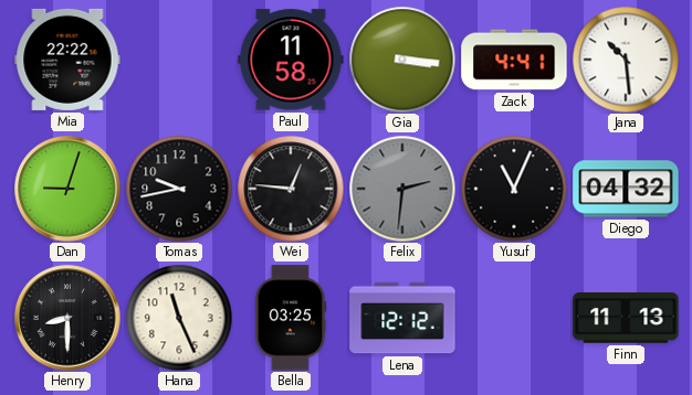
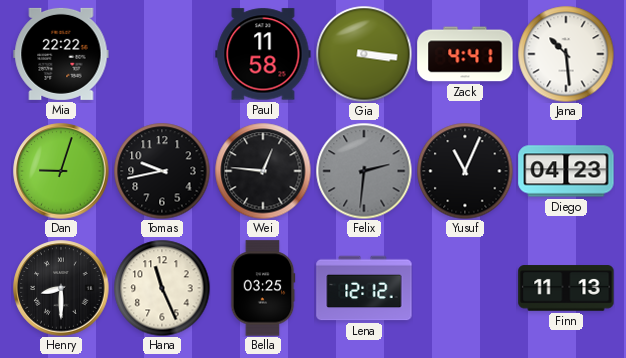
Diego: 04:32 -> 04:23
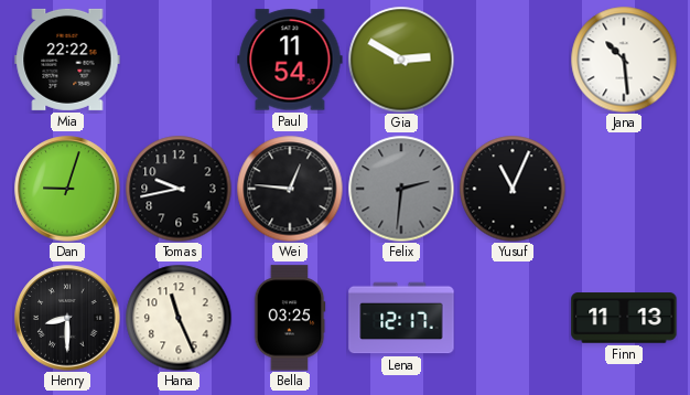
Paul: 11:58 -> 11:54
Gia: 3:16 -> 2:50
Zack: 4:41 -> none
Diego: 04:23 -> none
Lena: 12:12 -> 12:17
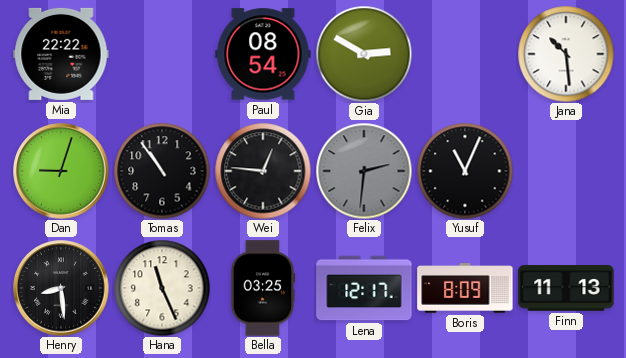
Paul: 11:54 -> 08:54
Tomas: 9:43 -> 10:54
Henry: 8:30 -> 8:29
Boris: none -> 8:09
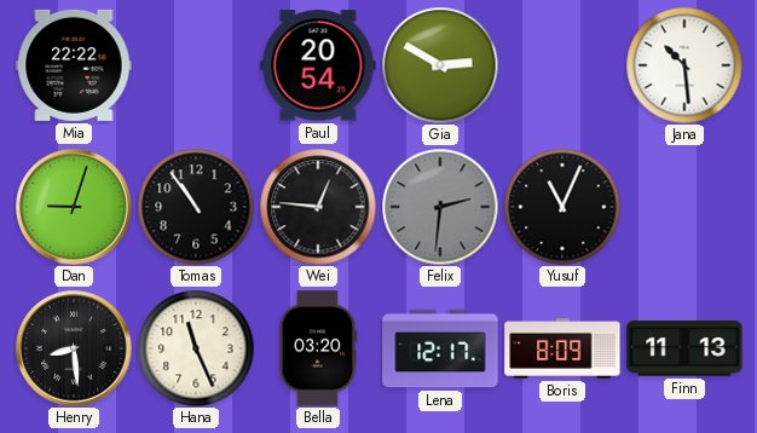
Paul: 08:54 -> 20:54
Bella: 03:25 -> 03:20
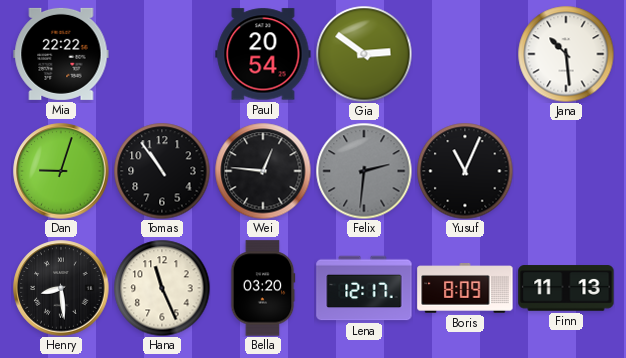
Gia: 2:50 -> 2:51
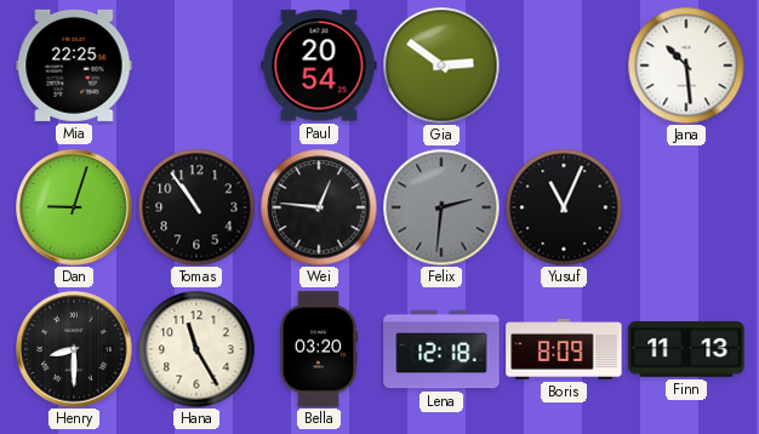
Mia: 22:22 -> 22:25
Henry: 8:29 -> 8:30
Hana: 11:26 -> 11:25
Lena: 12:17 -> 12:18
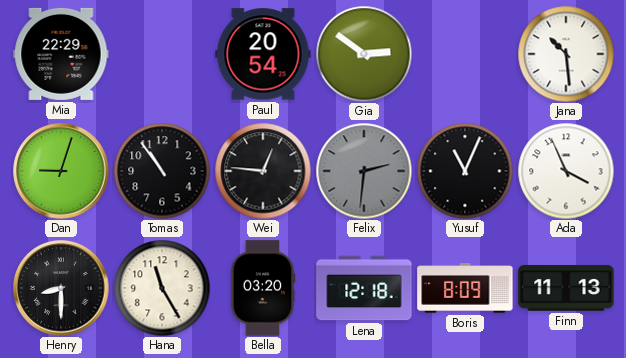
Mia: 22:25 -> 22:29
Ada: none -> 3:56
